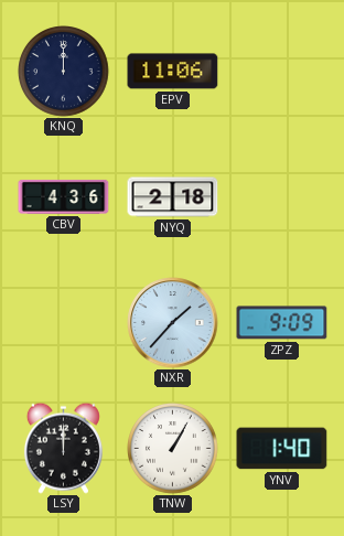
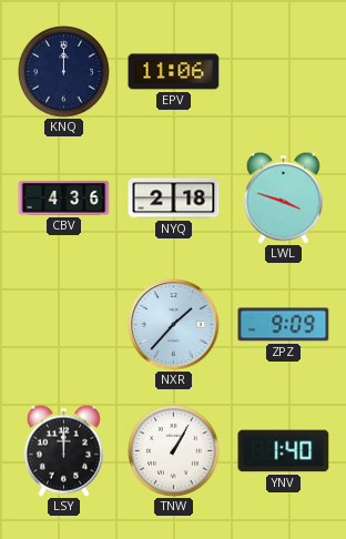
LWL: none -> 3:48
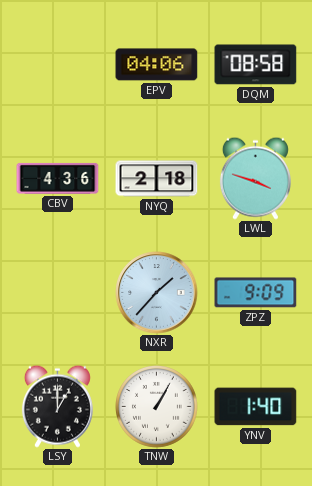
KNQ: 12:00 -> none
EPV: 11:06 -> 04:06
DQM: none -> 08:58
LSY: 12:00 -> 1:00
